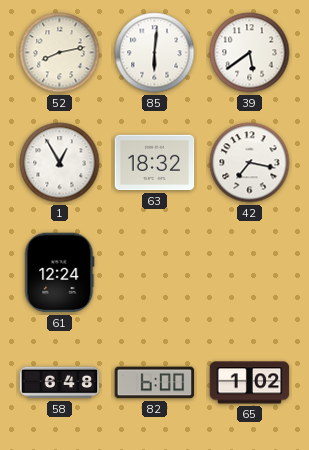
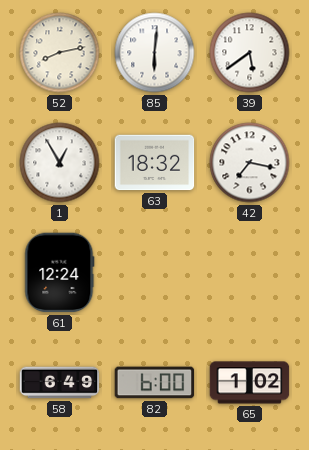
58: 6:48 -> 6:49
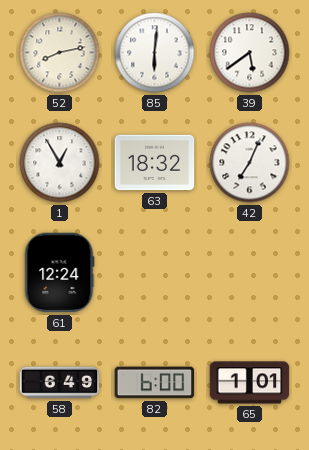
42: 7:17 -> 7:04
65: 1:02 -> 1:01
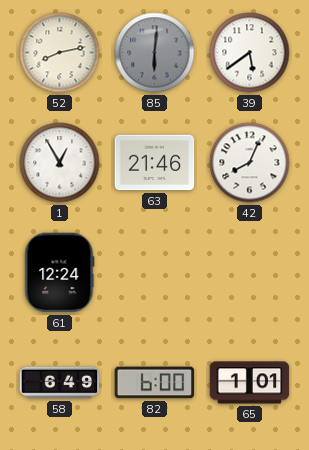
85 dial: white -> grey
63: 18:32 -> 21:46
42: 7:04 -> 8:04
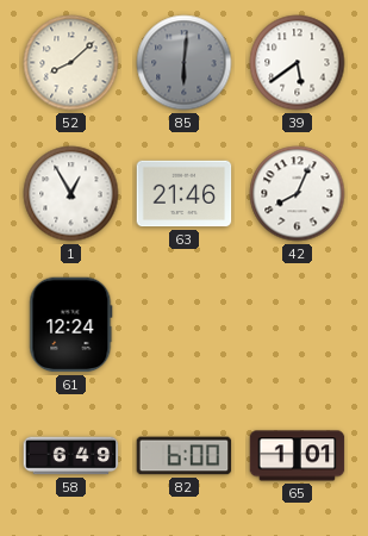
52: 8:13 -> 8:08
